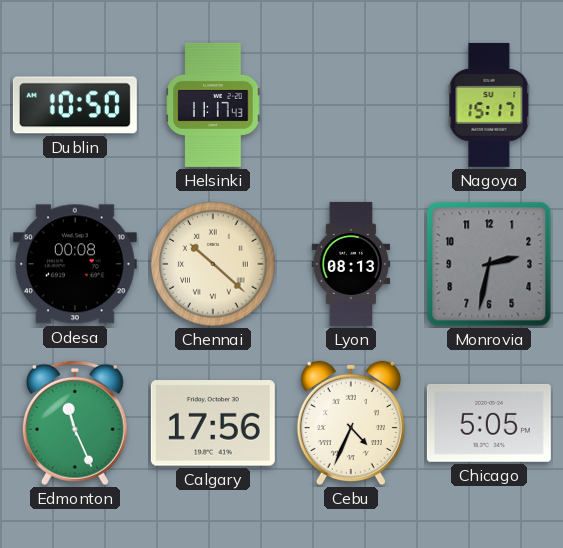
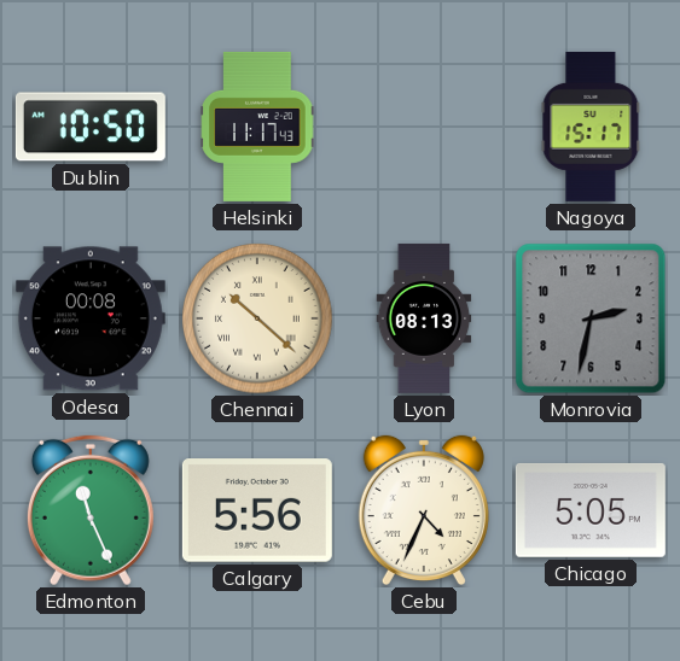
Calgary: 17:56 -> 5:56
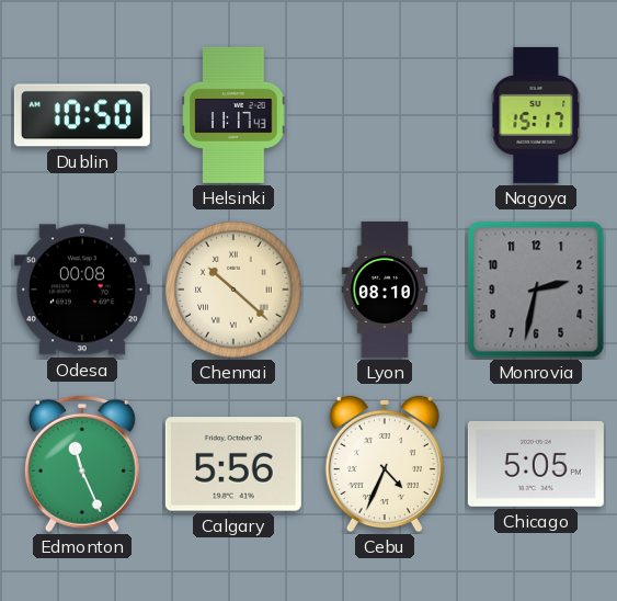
Lyon: 08:13 -> 08:10
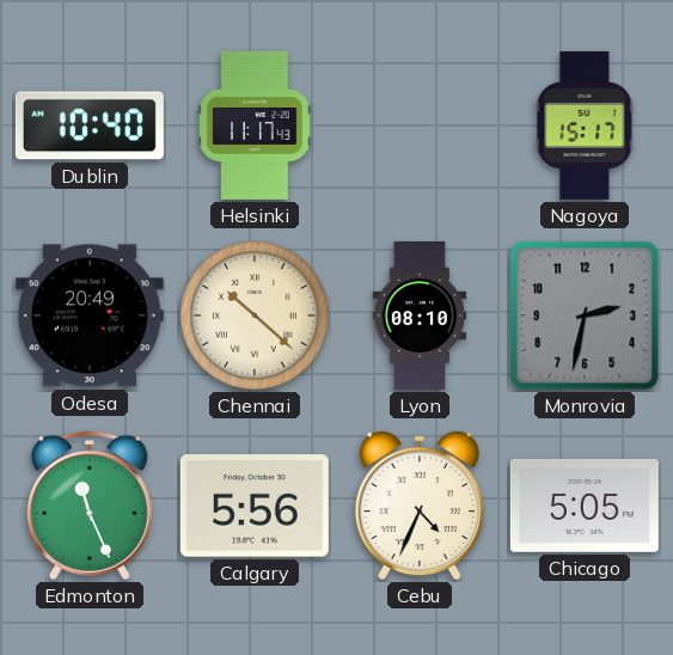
Dublin: 10:50 -> 10:40
Odesa: 00:08 -> 20:49
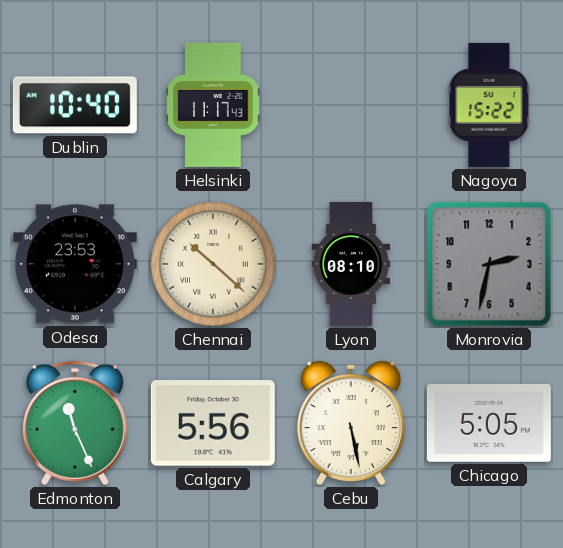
Nagoya: 15:17 -> 15:22
Odesa: 20:49 -> 23:53
Cebu: 4:34 -> 5:28
